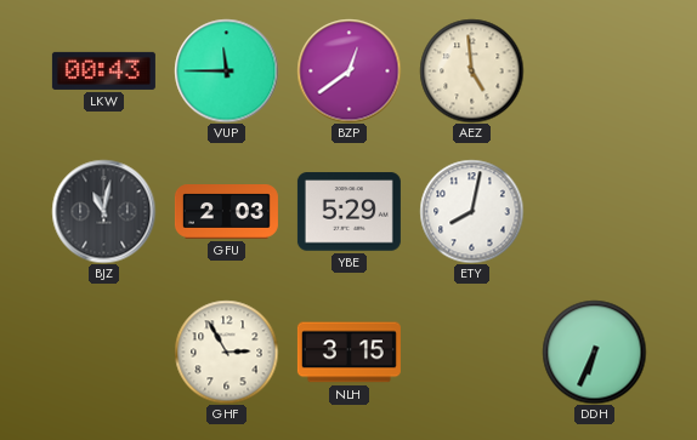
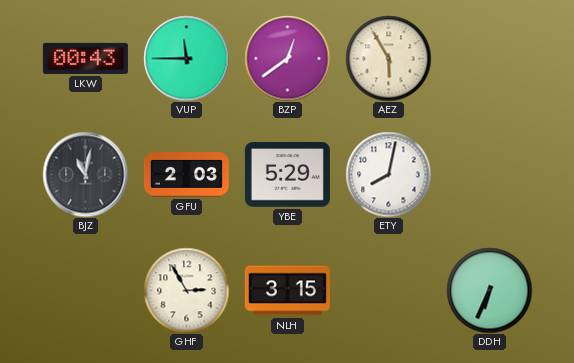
AEZ: 4:59 -> 5:55
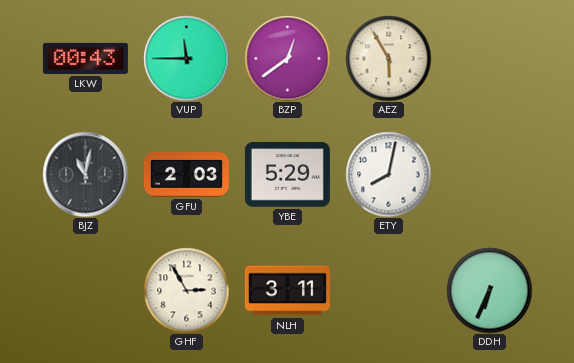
NLH: 3:15 -> 3:11
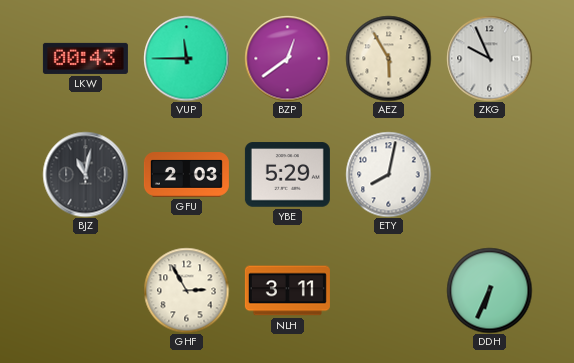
ZKG: none -> 9:56
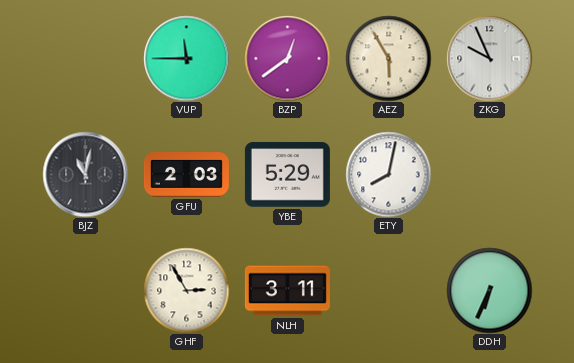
LKW: 00:43 -> none
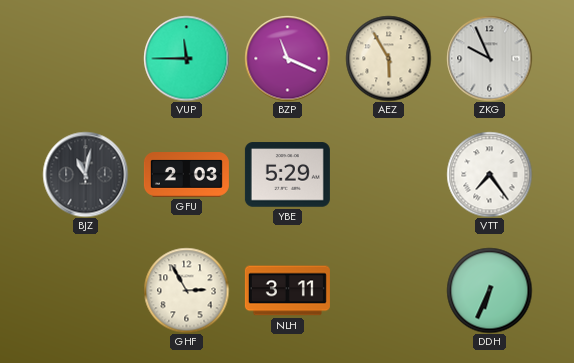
BZP: 12:39 -> 11:19
ETY: 8:02 -> none
VTT: none -> 7:24
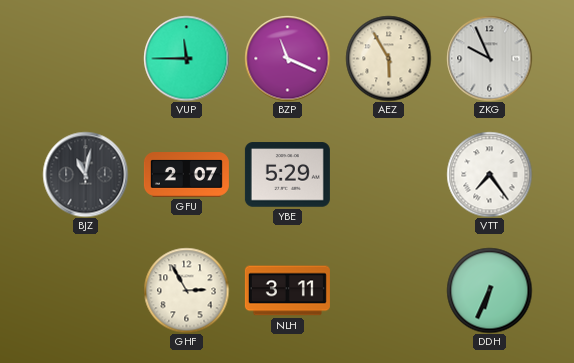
GFU: 2:03 -> 2:07
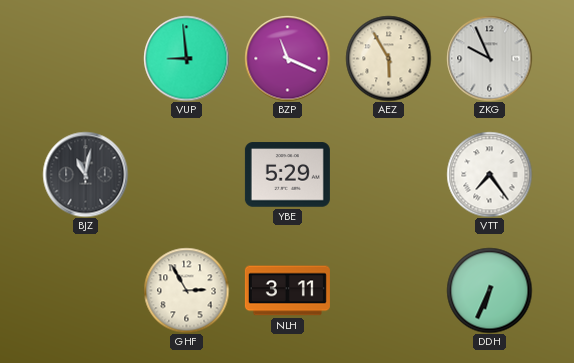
VUP: 11:45 -> 8:59
GFU: 2:07 -> none
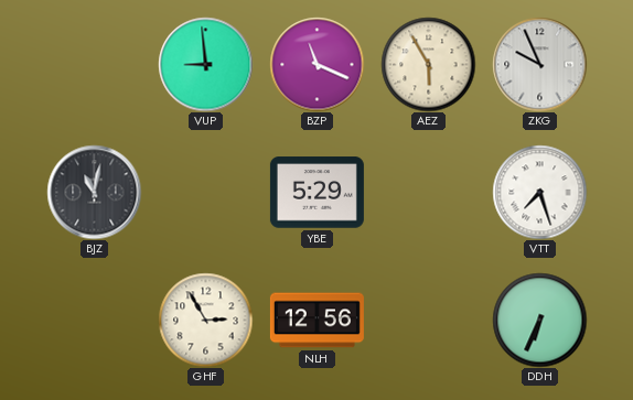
VTT: 7:24 -> 7:27
NLH: 3:11 -> 12:56
